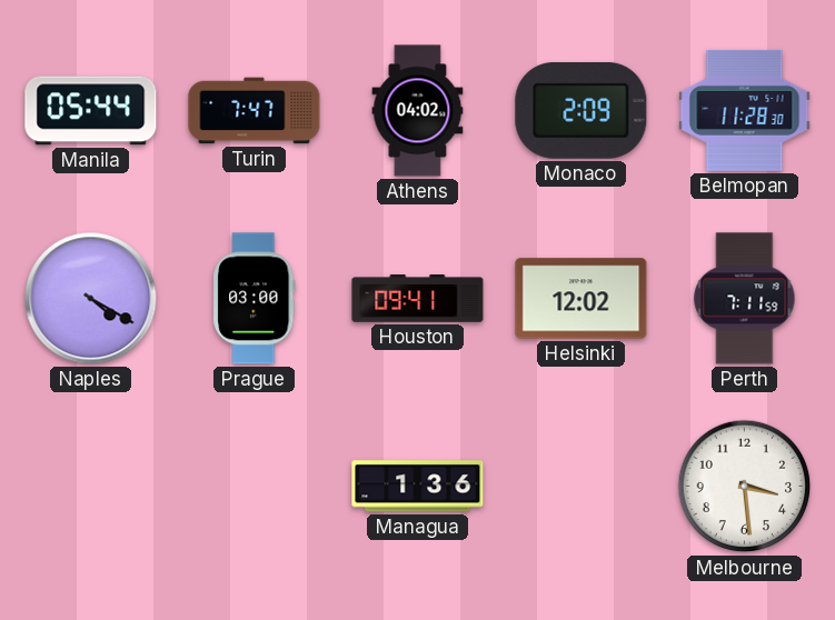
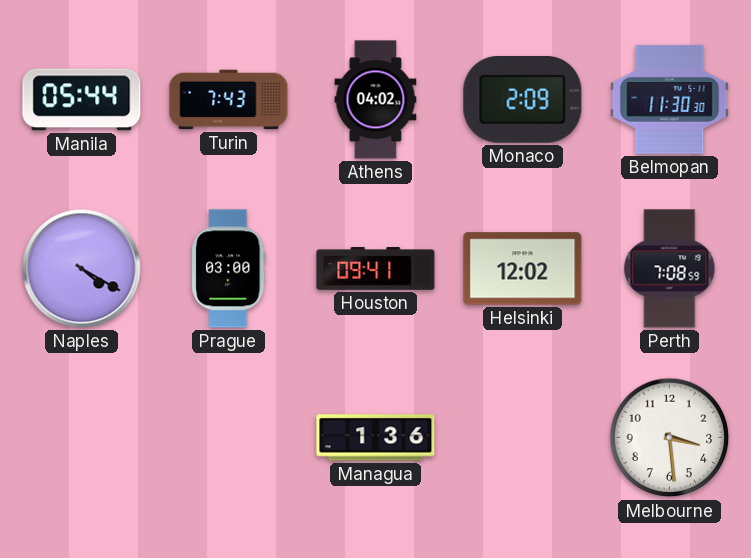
Turin: 7:47 -> 7:43
Belmopan: 11:28 -> 11:30
Perth: 7:11 -> 7:08
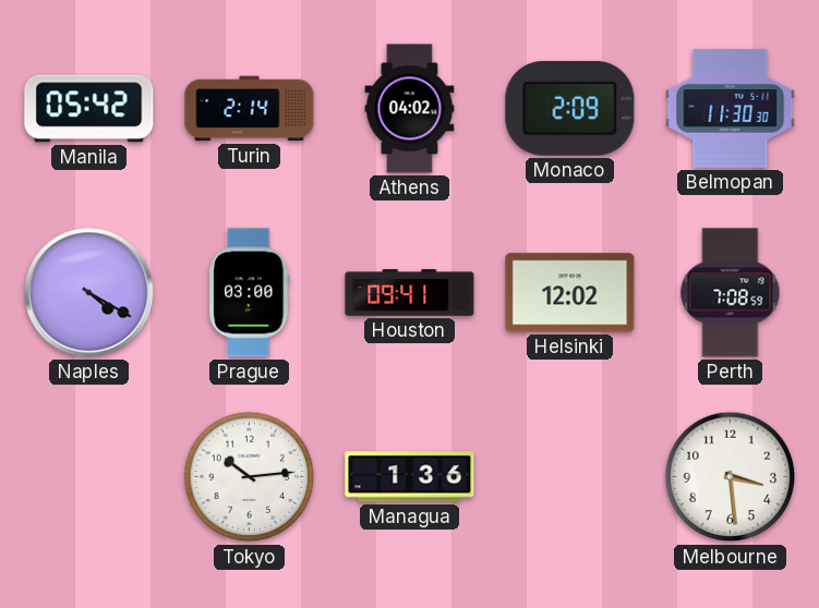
Manila: 05:44 -> 05:42
Turin: 7:43 -> 2:14
Tokyo: none -> 10:14
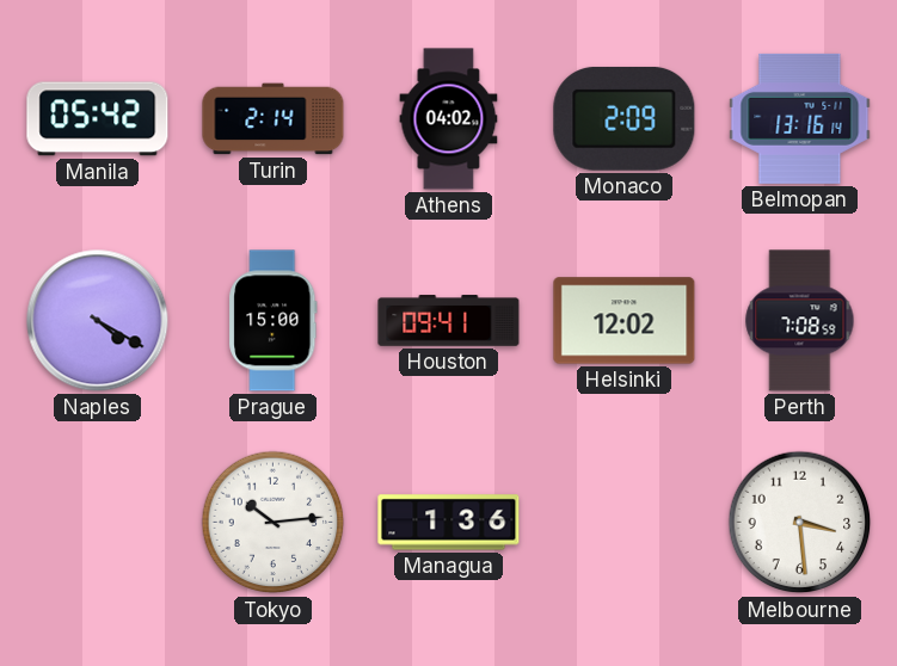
Belmopan: 11:30 -> 13:16
Prague: 03:00 -> 15:00
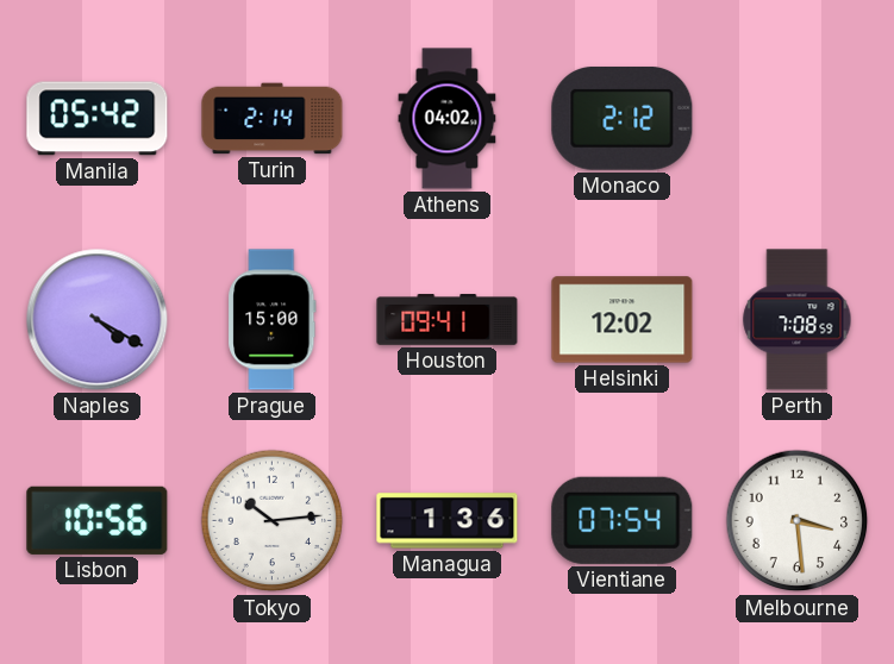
Monaco: 2:09 -> 2:12
Belmopan: 13:16 -> none
Lisbon: none -> 10:56
Vientiane: none -> 07:54
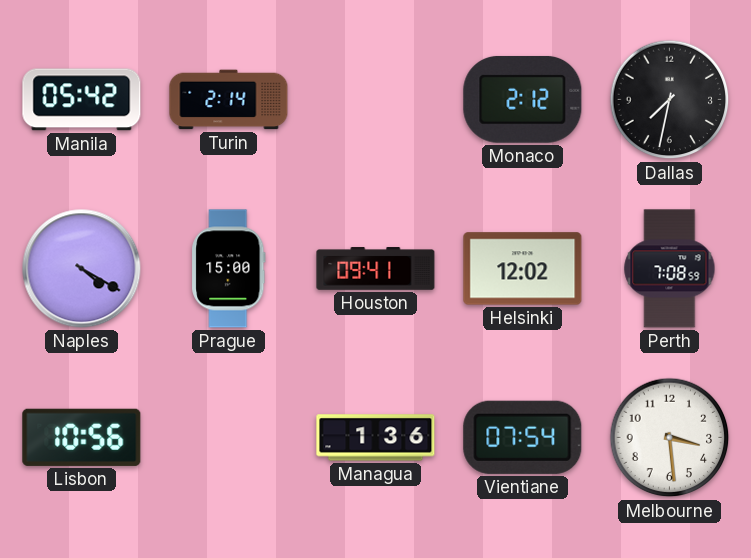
Athens: 04:02 -> none
Dallas: none -> 7:32
Tokyo: 10:14 -> none
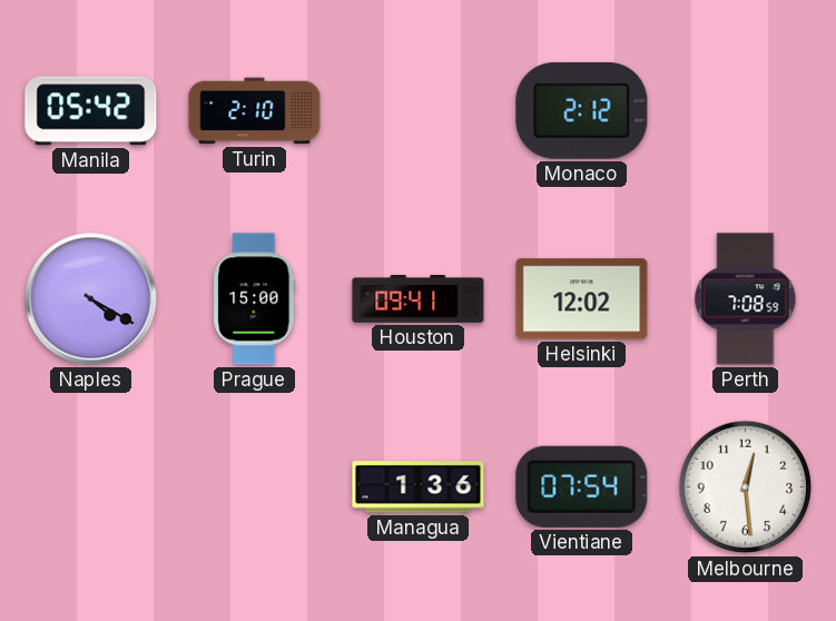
Turin: 2:14 -> 2:10
Dallas: 7:32 -> none
Lisbon: 10:56 -> none
Melbourne: 3:29 -> 12:29
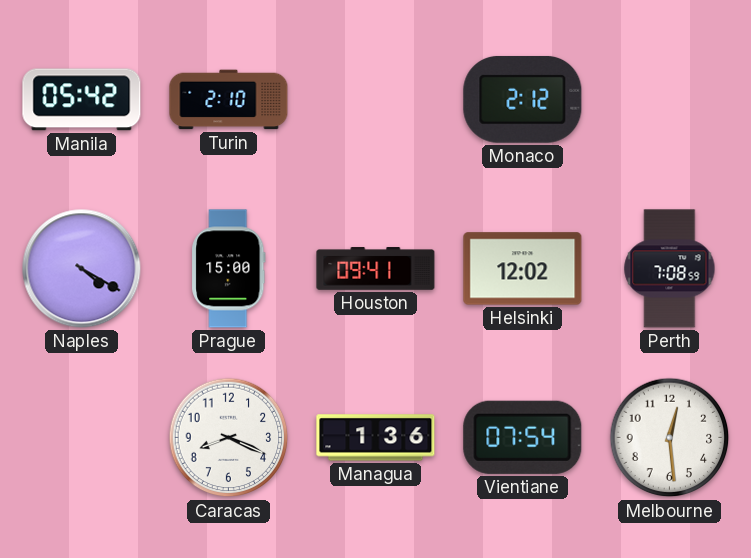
Caracas: none -> 8:19
